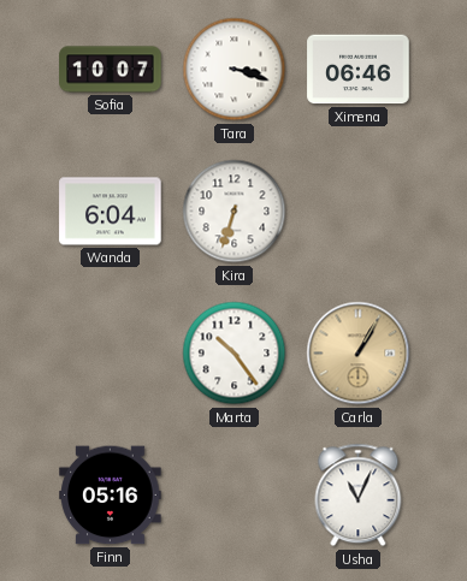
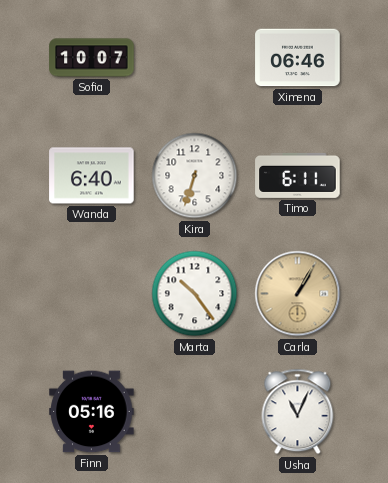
Tara: 3:18 -> none
Wanda: 6:04 -> 6:40
Timo: none -> 6:11
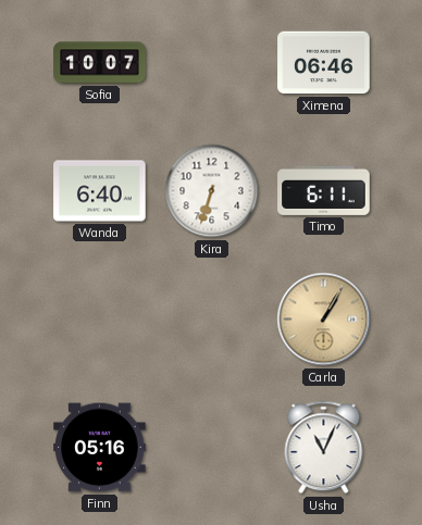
Marta: 10:24 -> none
